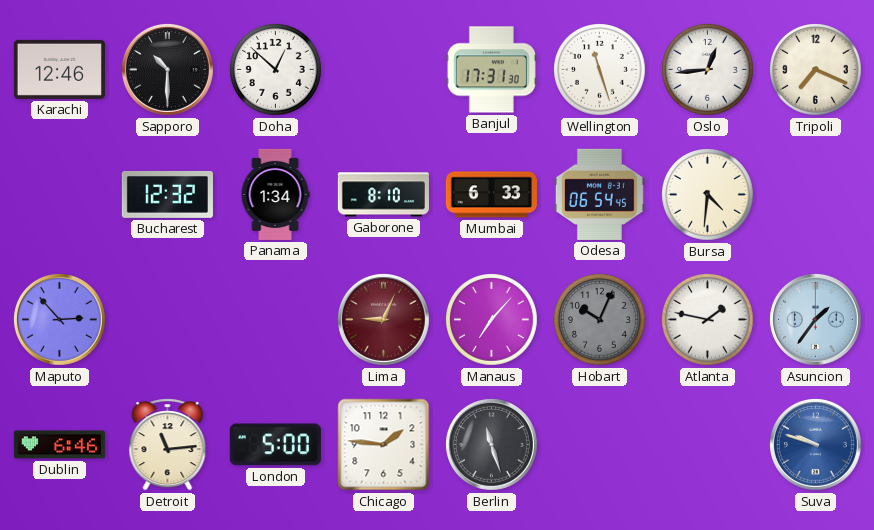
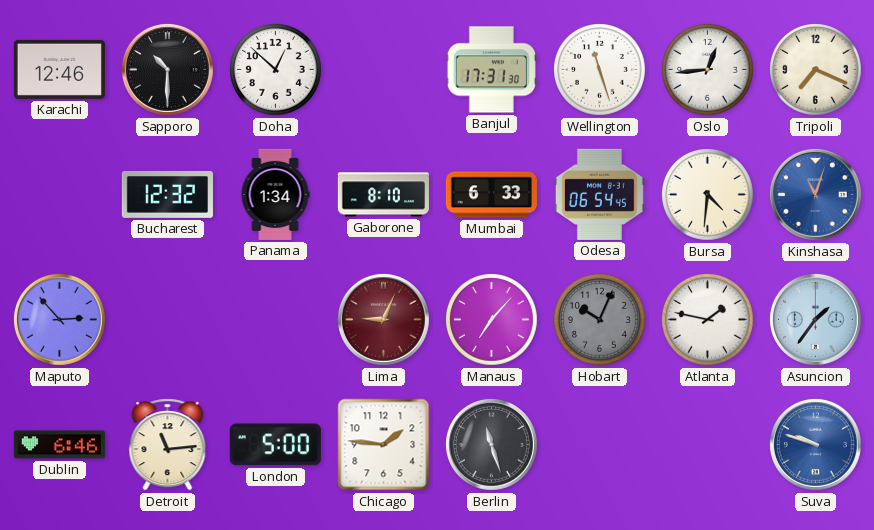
Kinshasa: none -> 11:03
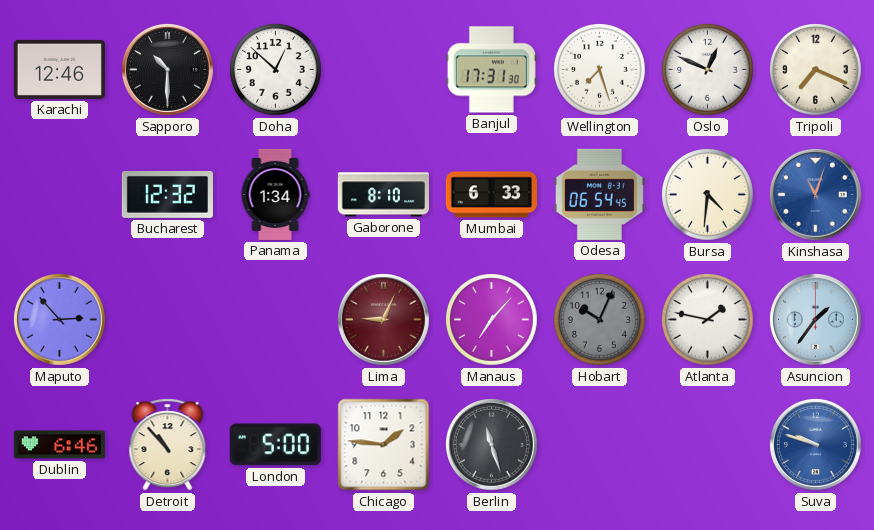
Wellington: 11:27 -> 7:27
Oslo: 12:44 -> 12:49
Detroit: 11:14 -> 10:53
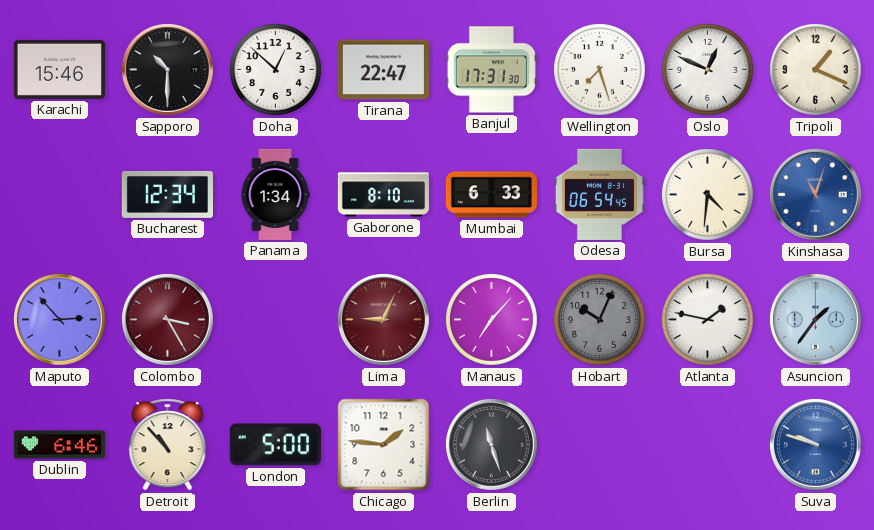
Karachi: 12:46 -> 15:46
Tirana: none -> 22:47
Tripoli: 7:19 -> 1:19
Bucharest: 12:32 -> 12:34
Colombo: none -> 3:25
